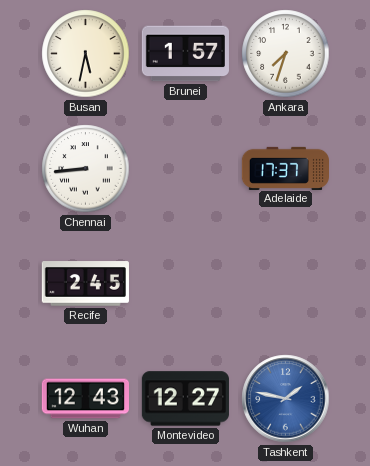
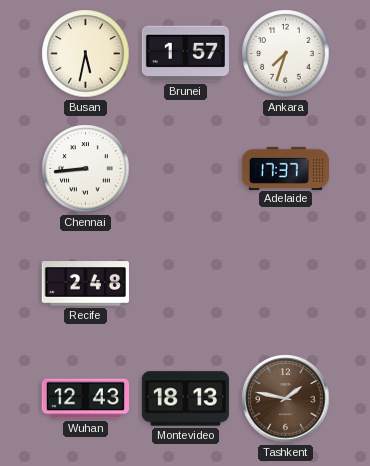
Recife: 2:45 -> 2:48
Montevideo: 12:27 -> 18:13
Tashkent dial: blue -> brown
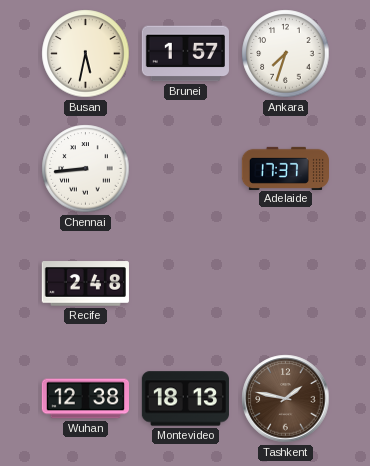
Wuhan: 12:43 -> 12:38
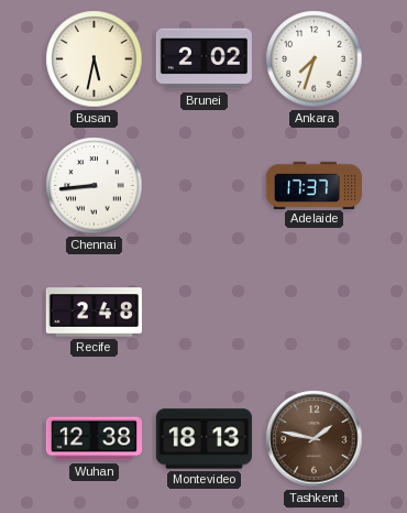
Brunei: 1:57 -> 2:02
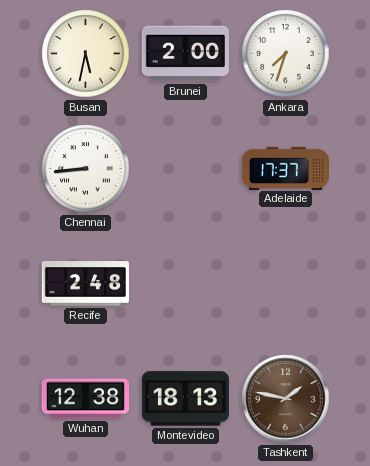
Brunei: 2:02 -> 2:00
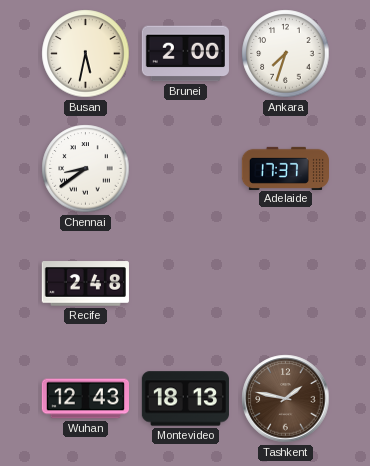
Chennai: 8:44 -> 8:39
Wuhan: 12:38 -> 12:43
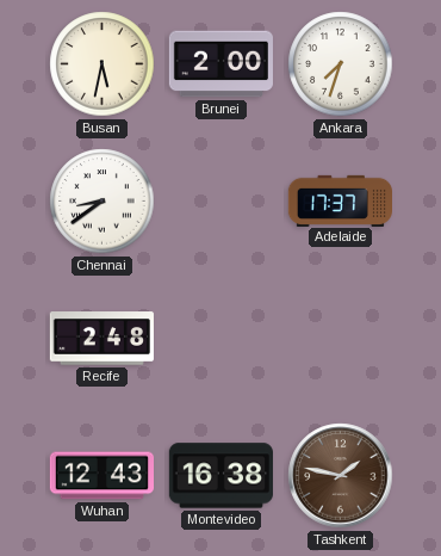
Montevideo: 18:13 -> 16:38
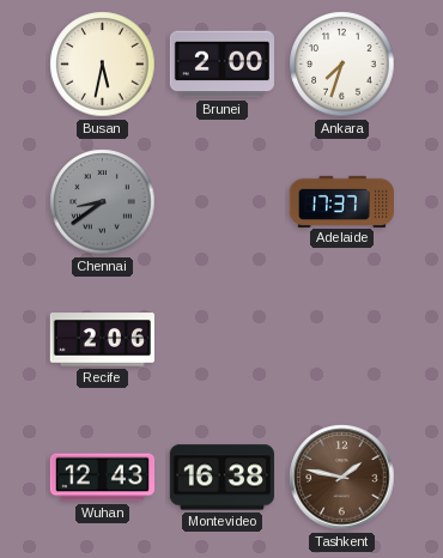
Chennai dial: white -> grey
Recife: 2:48 -> 2:06
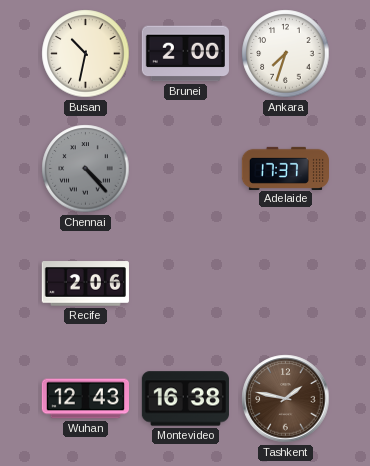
Busan: 5:32 -> 10:32
Chennai: 8:39 -> 4:23
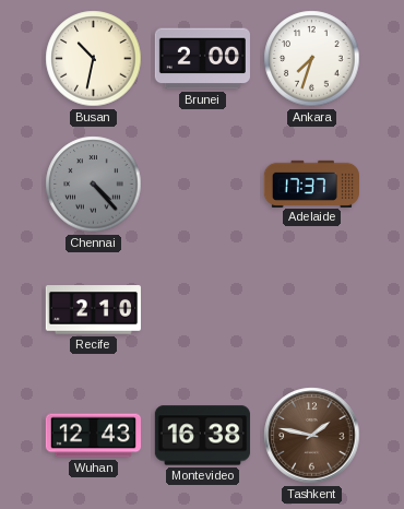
Recife: 2:06 -> 2:10
